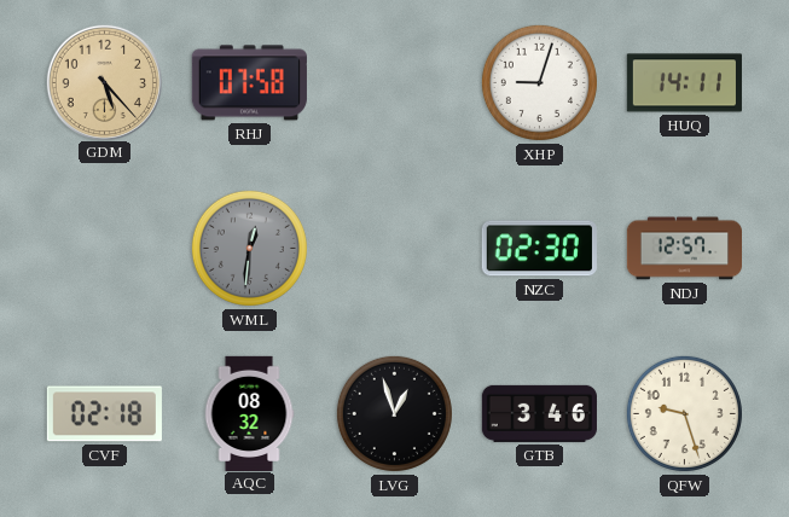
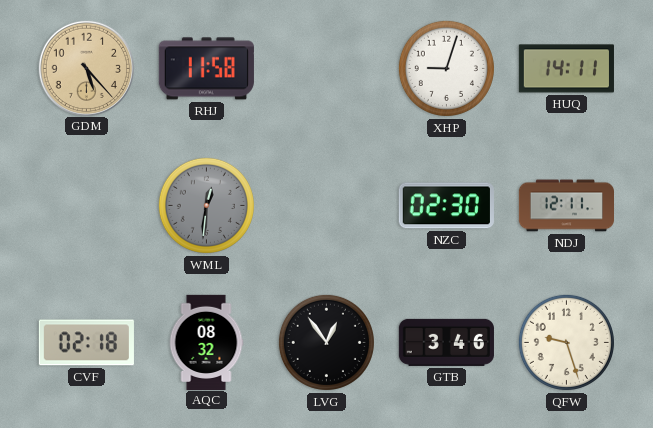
RHJ: 07:58 -> 11:58
NDJ: 12:57 -> 12:11
LVG: 12:57 -> 12:54
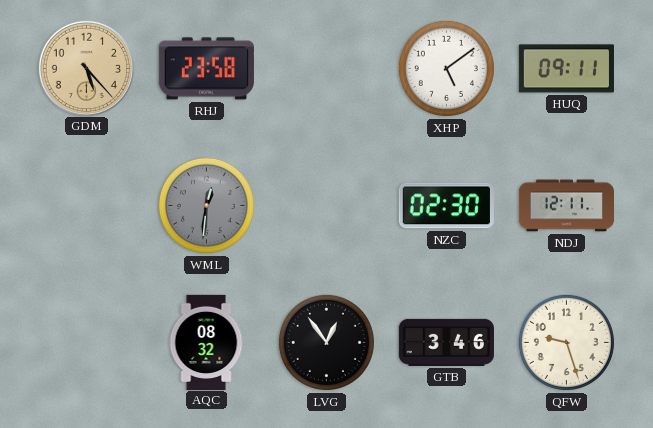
RHJ: 11:58 -> 23:58
XHP: 9:03 -> 5:09
HUQ: 14:11 -> 09:11
CVF: 02:18 -> none
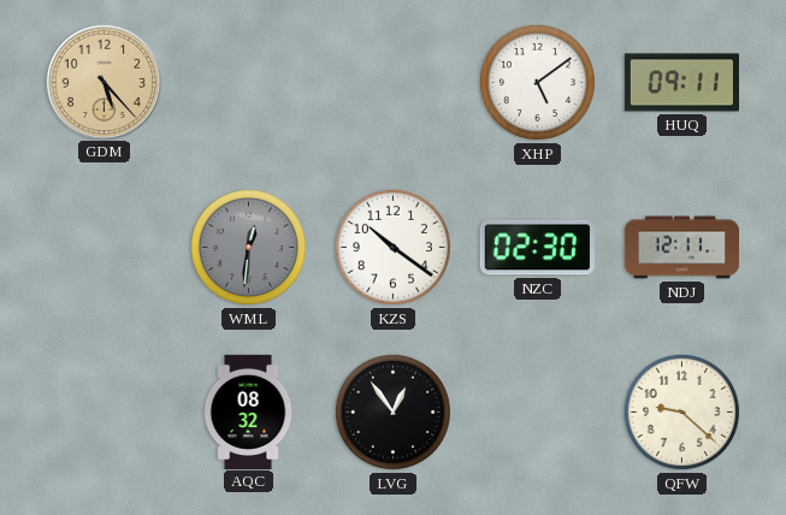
RHJ: 23:58 -> none
KZS: none -> 10:21
GTB: 3:46 -> none
QFW: 9:27 -> 9:22
